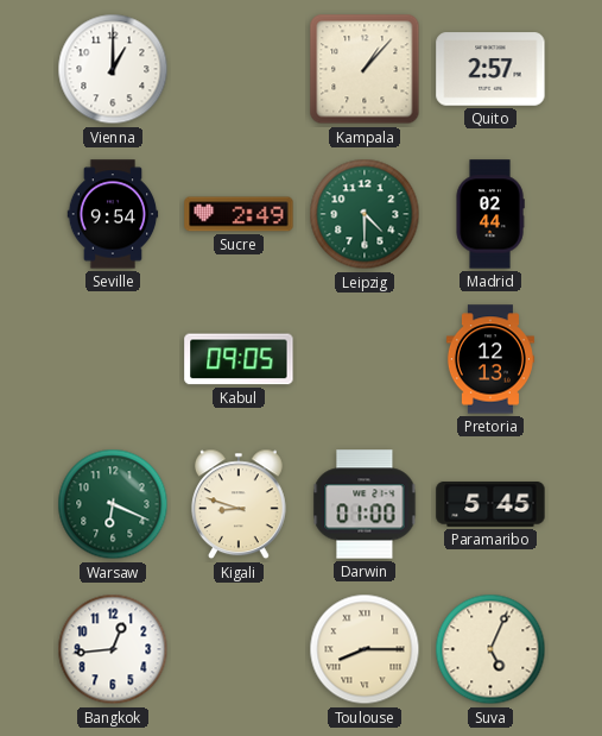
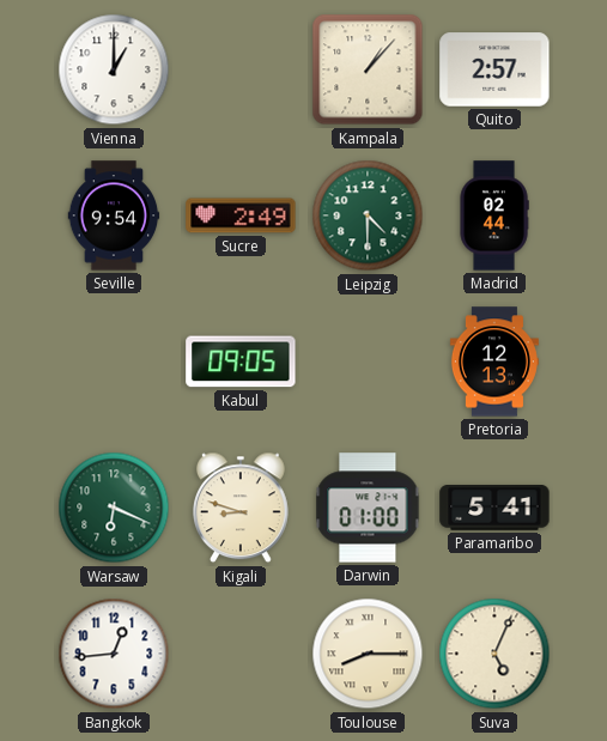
Paramaribo: 5:45 -> 5:41
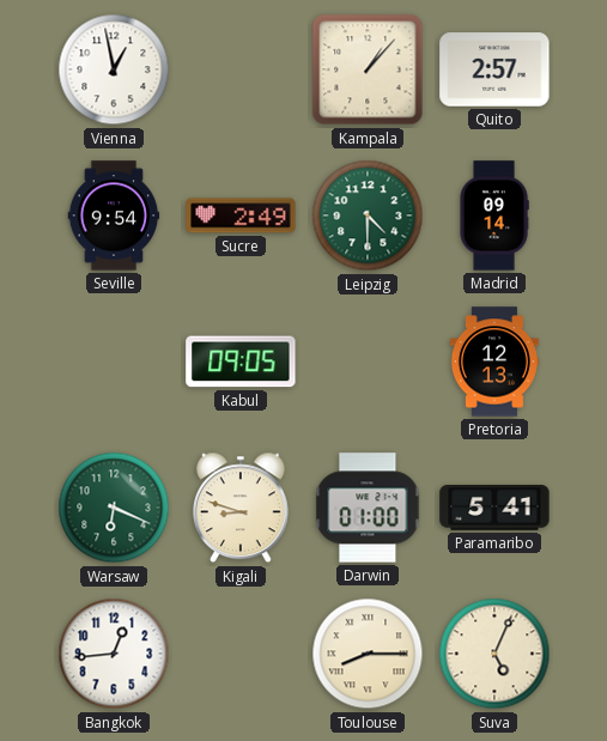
Vienna: 1:00 -> 12:58
Madrid: 02:44 -> 09:14
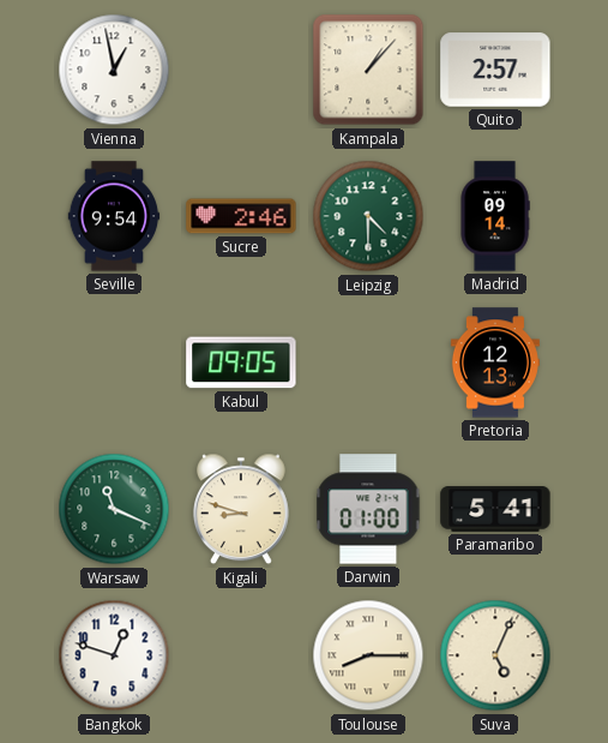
Sucre: 2:49 -> 2:46
Warsaw: 6:19 -> 11:19
Bangkok: 12:44 -> 12:48
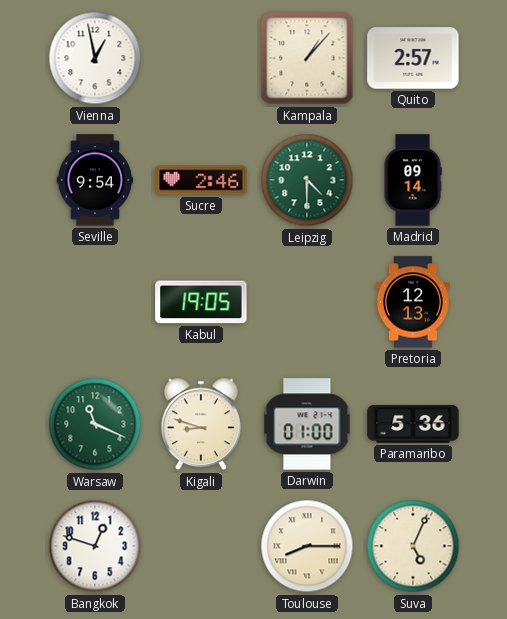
Kabul: 09:05 -> 19:05
Paramaribo: 5:41 -> 5:36
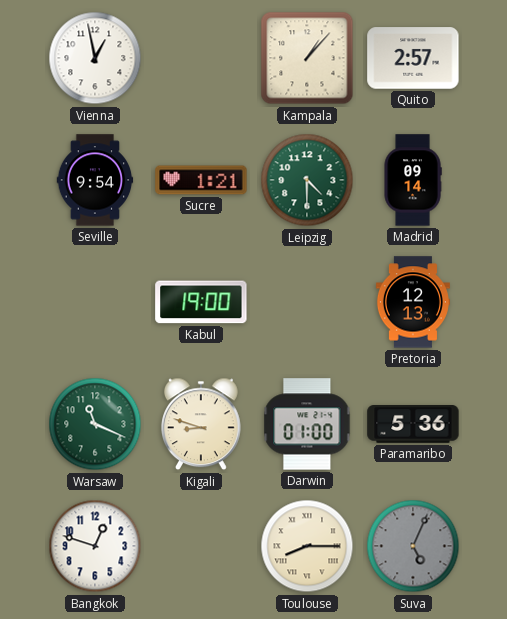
Sucre: 2:46 -> 1:21
Kabul: 19:05 -> 19:00
Suva dial: cream -> grey
